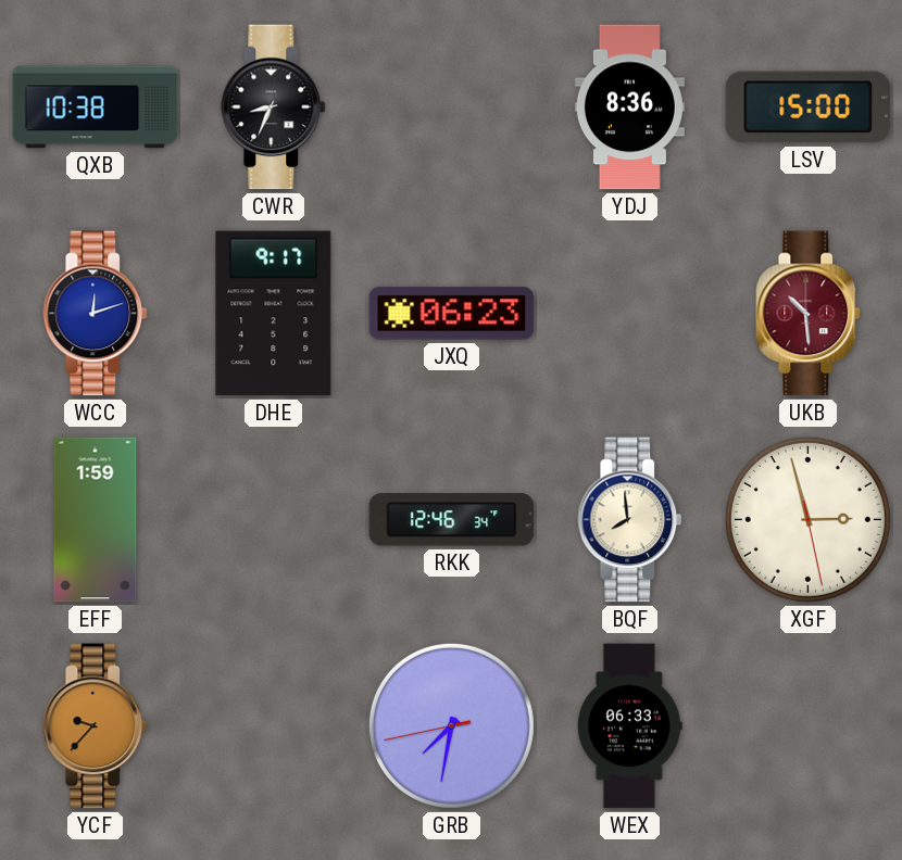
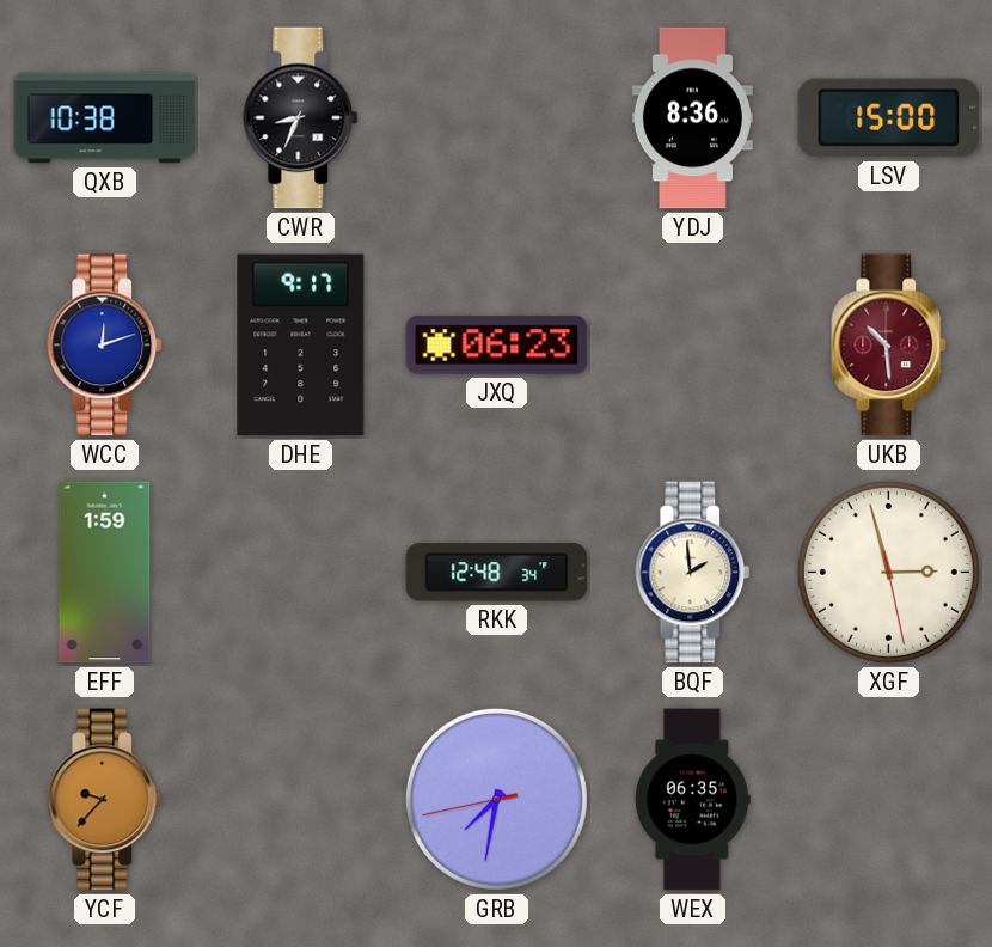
RKK: 12:46 -> 12:48
BQF: 7:59 -> 1:59
WEX: 06:33 -> 06:35
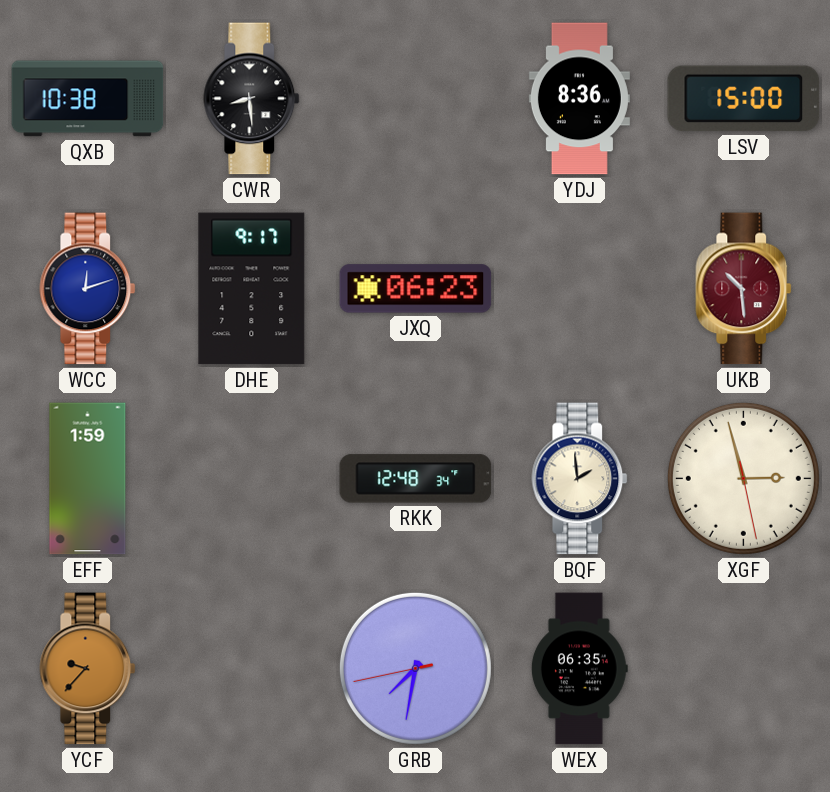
CWR: 8:34 -> 8:29
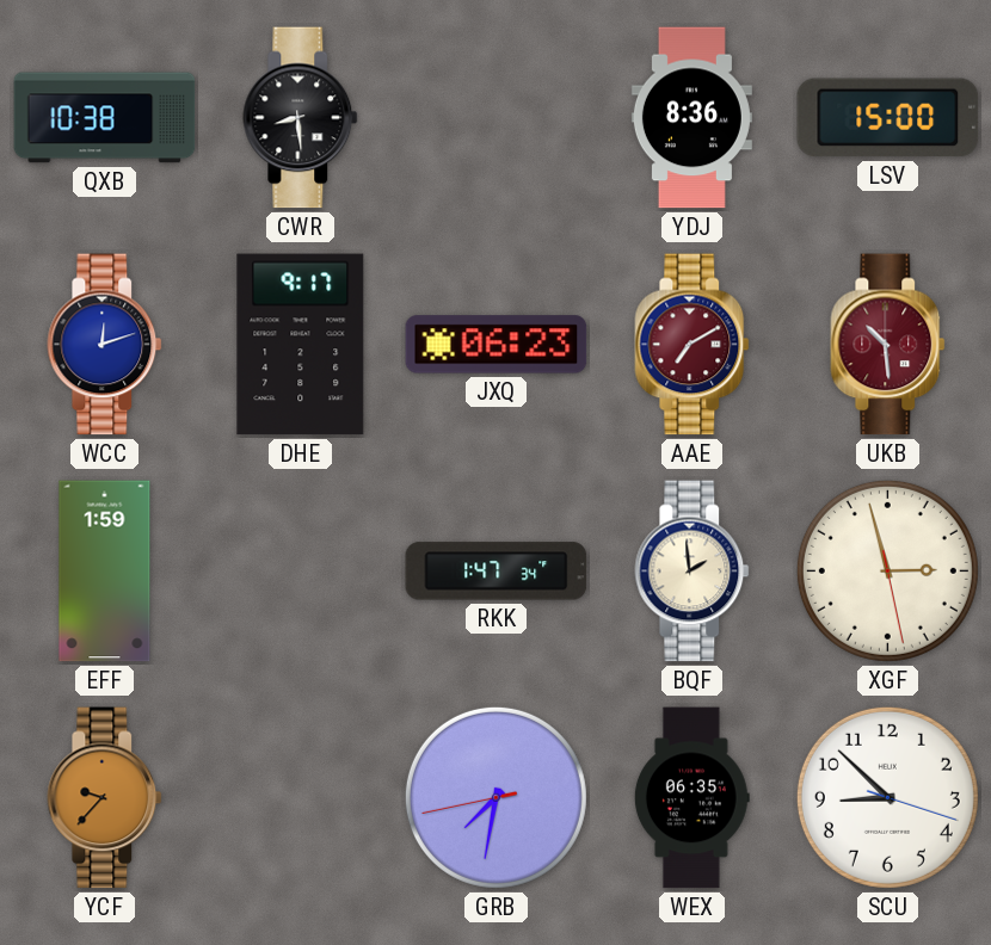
AAE: none -> 7:10
RKK: 12:48 -> 1:47
SCU: none -> 8:52
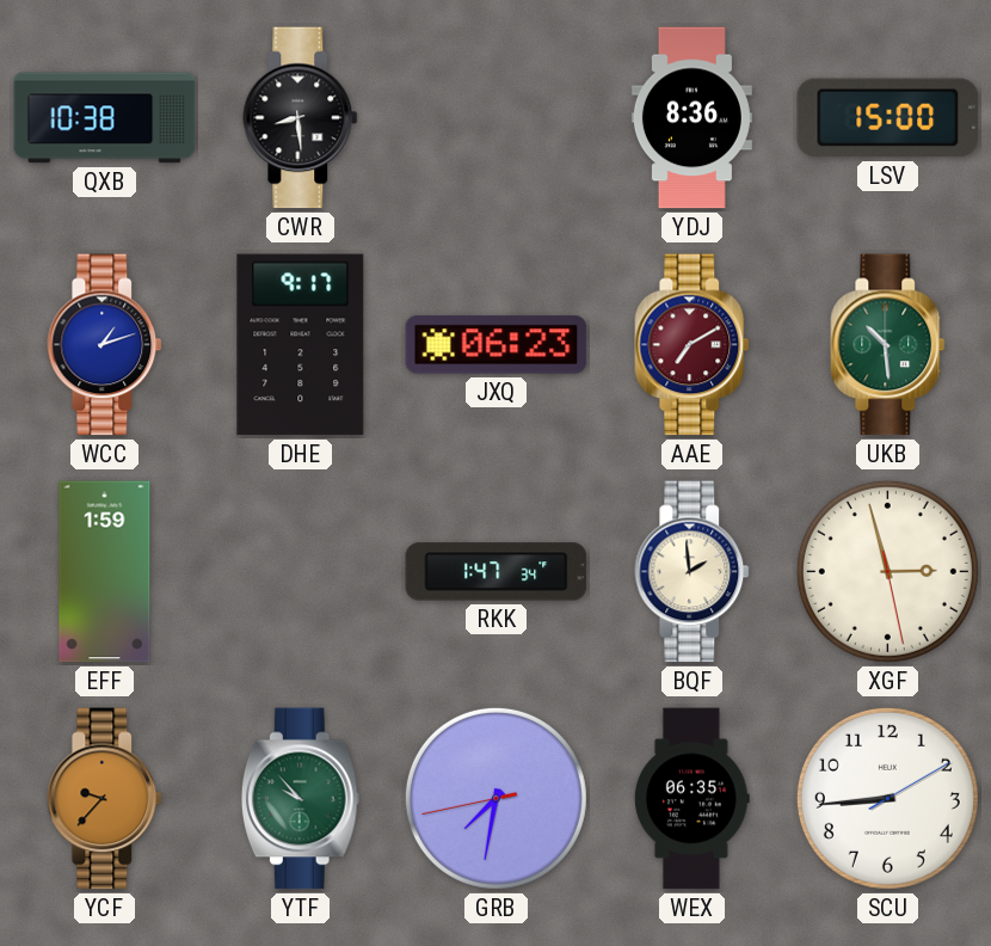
WCC: 12:12 -> 1:12
UKB dial: burgundy -> green
YTF: none -> 9:53
SCU: 8:52 -> 8:44
